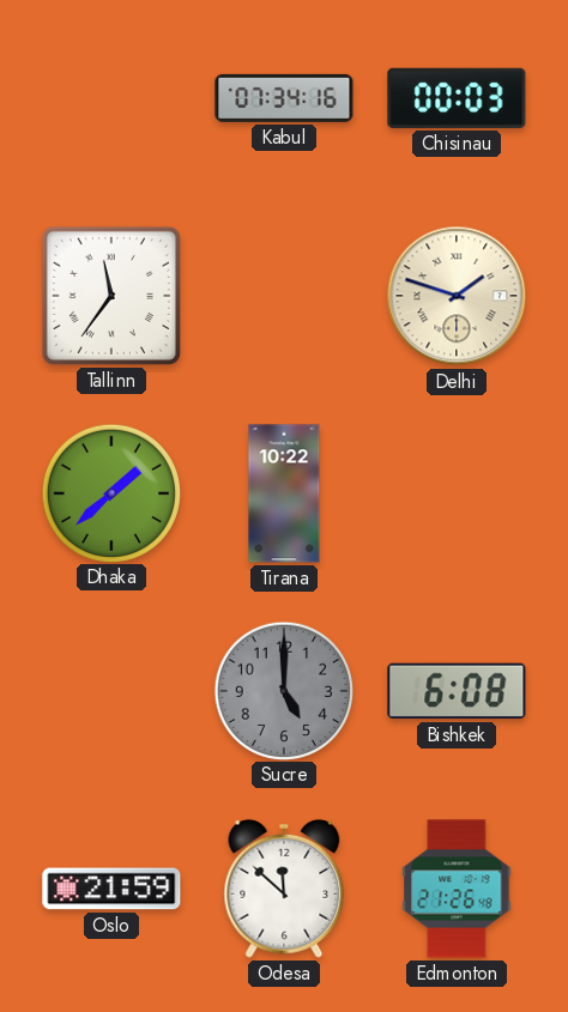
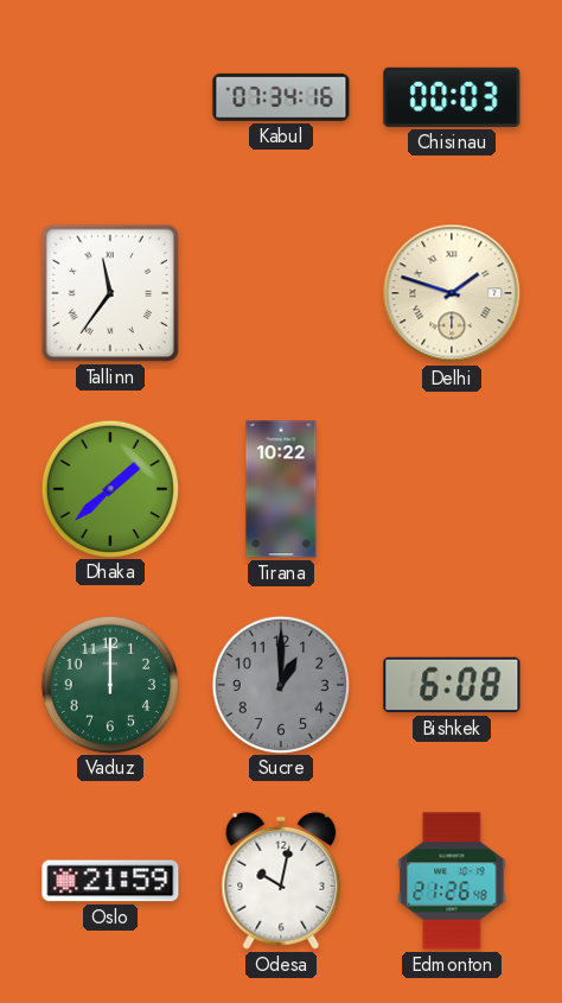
Vaduz: none -> 12:00
Sucre: 5:00 -> 1:00
Odesa: 11:52 -> 10:02
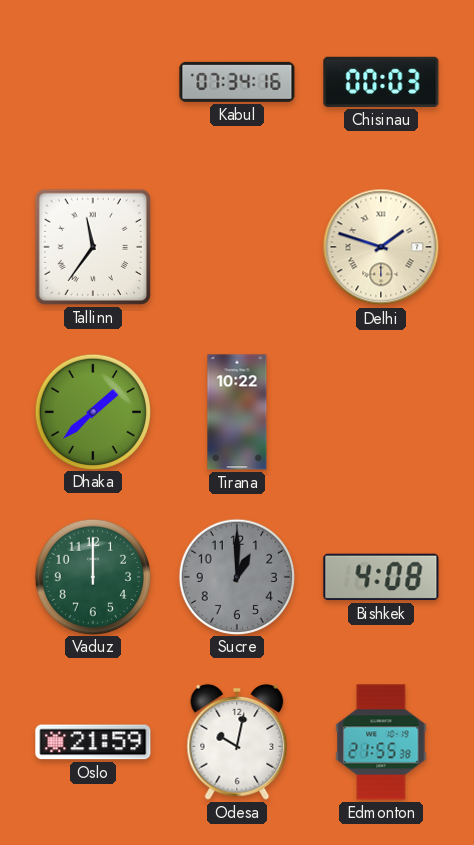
Bishkek: 6:08 -> 4:08
Edmonton: 21:26 -> 21:55
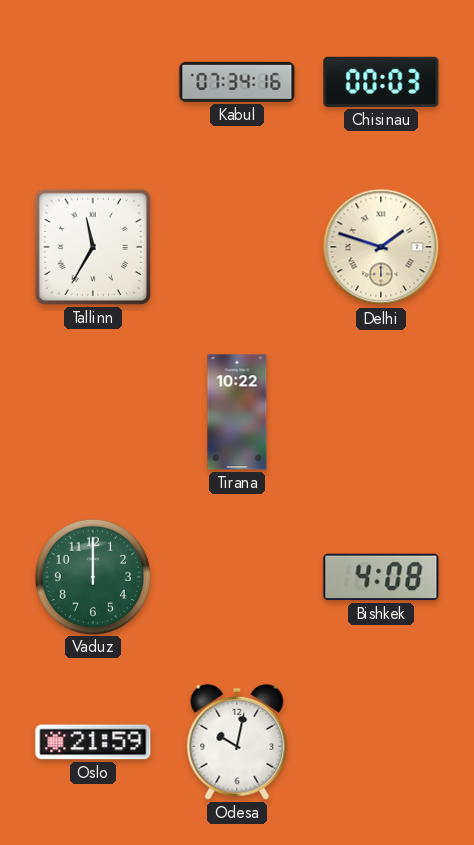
Tallinn: 11:36 -> 11:35
Dhaka: 1:38 -> none
Sucre: 1:00 -> none
Edmonton: 21:55 -> none
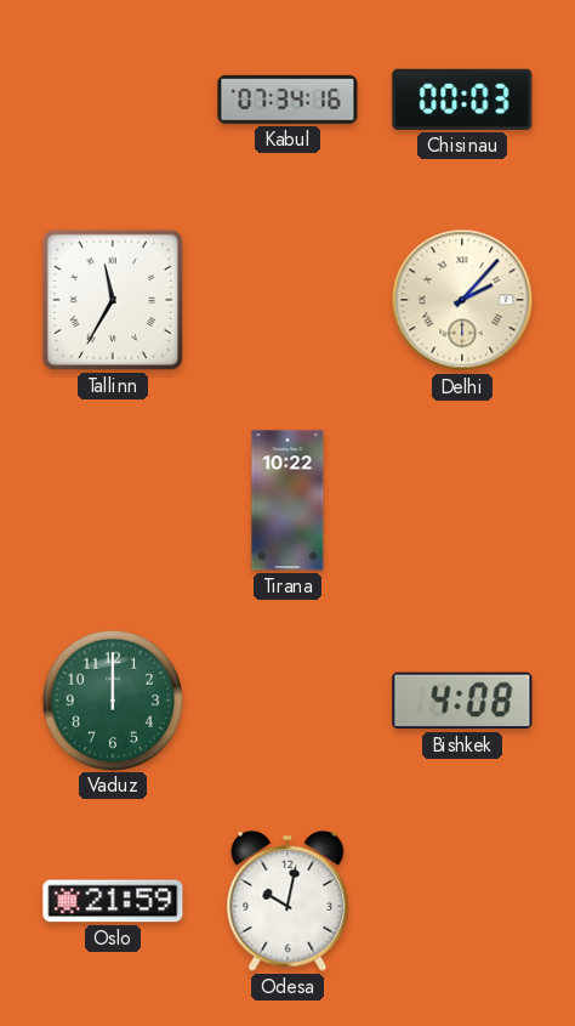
Delhi: 1:48 -> 2:07
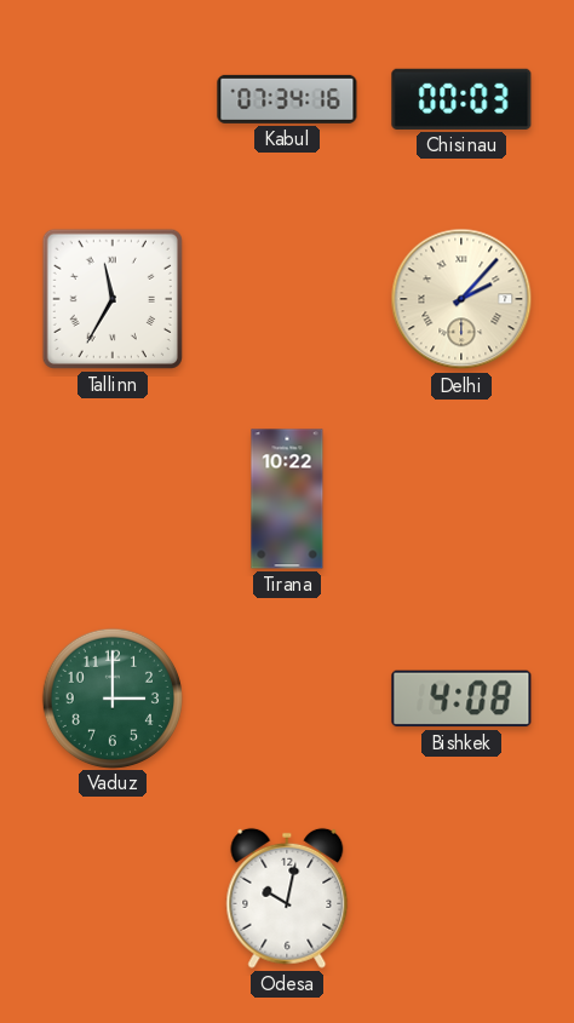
Vaduz: 12:00 -> 3:00
Oslo: 21:59 -> none
